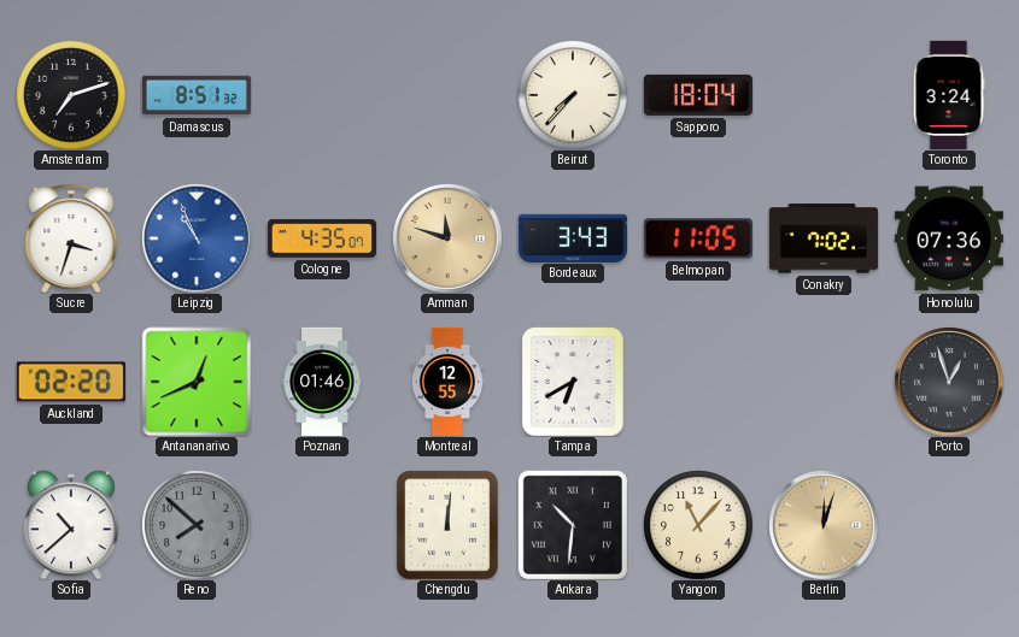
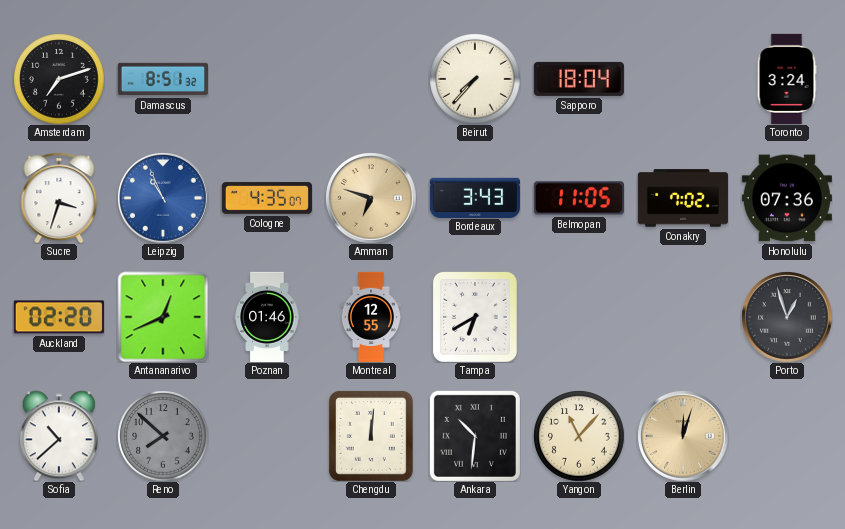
Amman: 11:48 -> 6:48
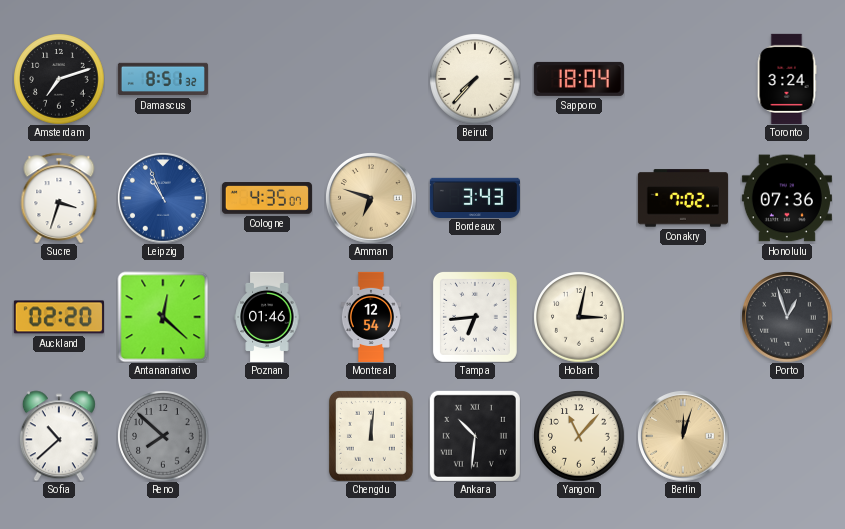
Belmopan: 11:05 -> none
Antananarivo: 12:41 -> 12:22
Montreal: 12:55 -> 12:54
Tampa: 6:40 -> 6:44
Hobart: none -> 3:02
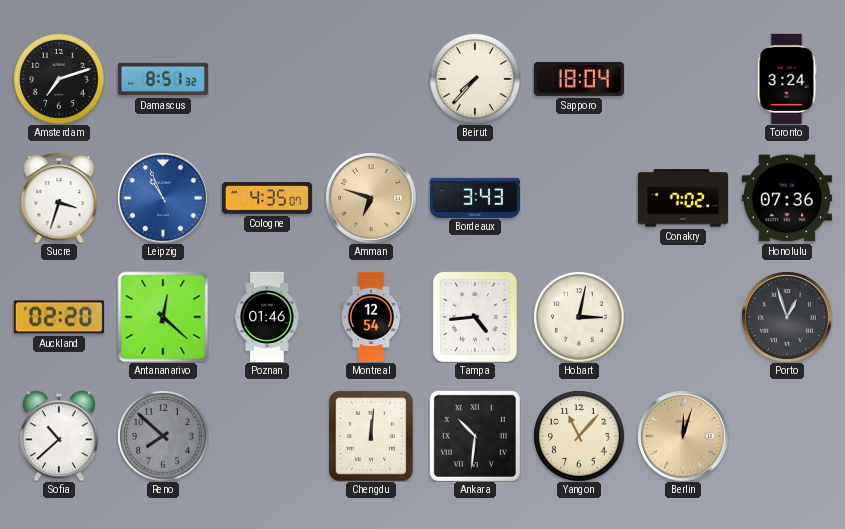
Tampa: 6:44 -> 4:44
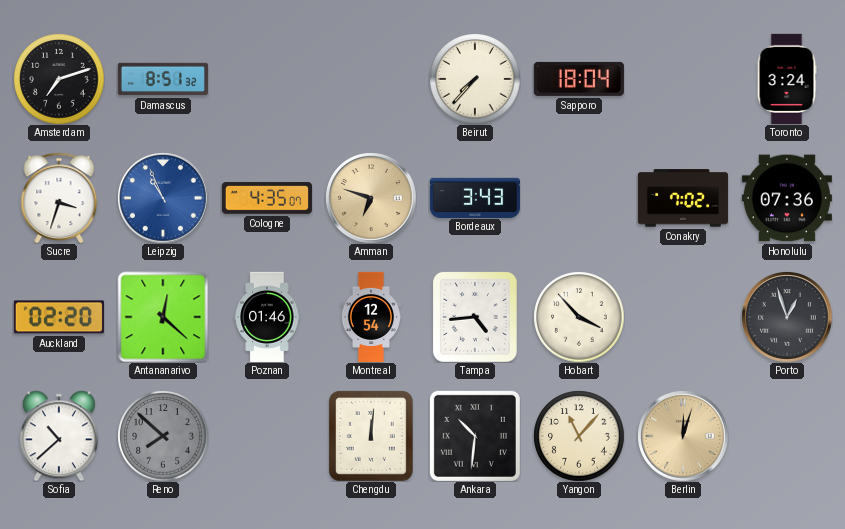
Hobart: 3:02 -> 3:53
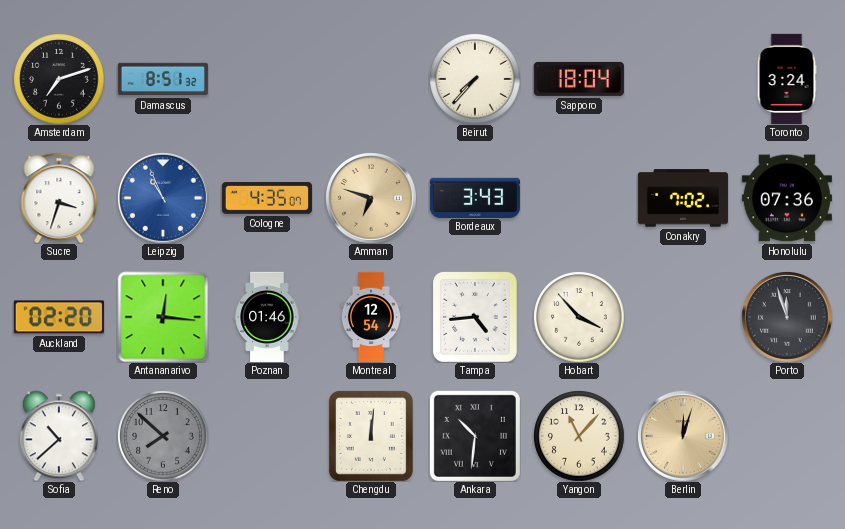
Antananarivo: 12:22 -> 12:16
Porto: 12:57 -> 11:57
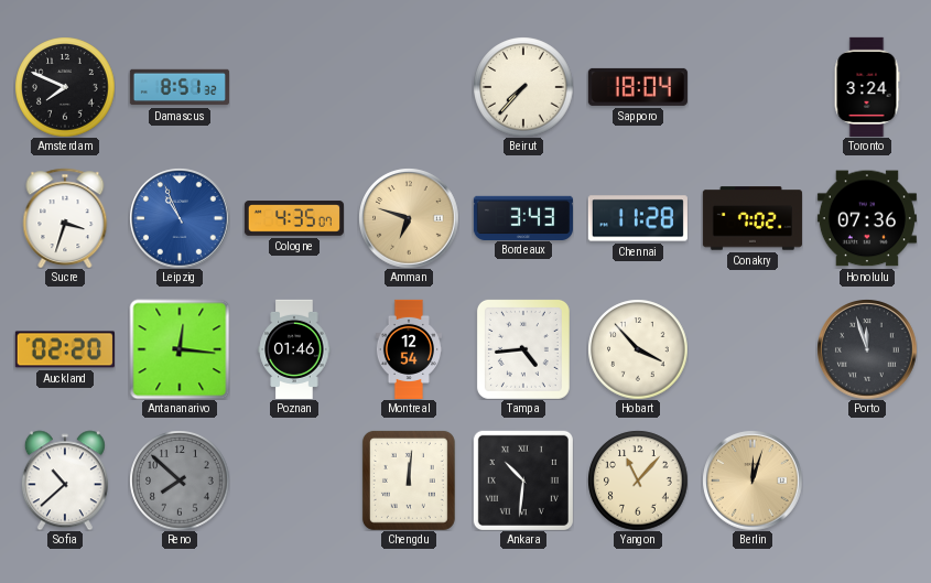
Amsterdam: 7:12 -> 7:49
Chennai: none -> 11:28
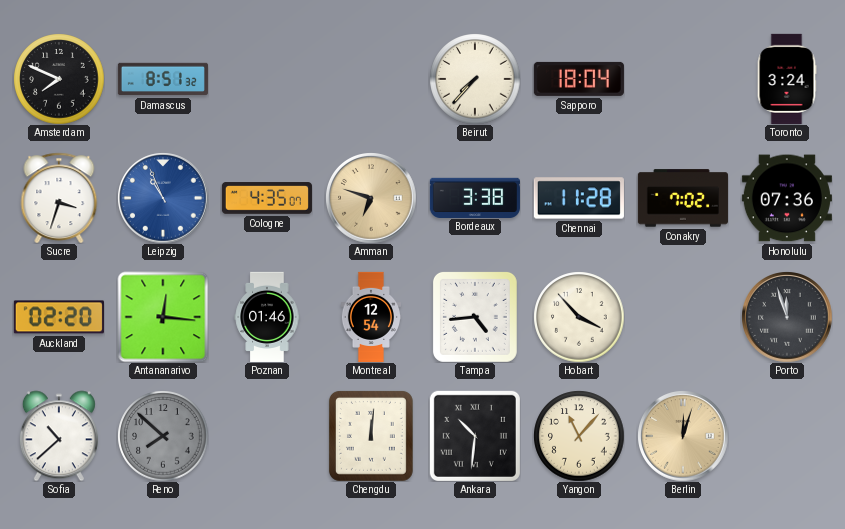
Bordeaux: 3:43 -> 3:38
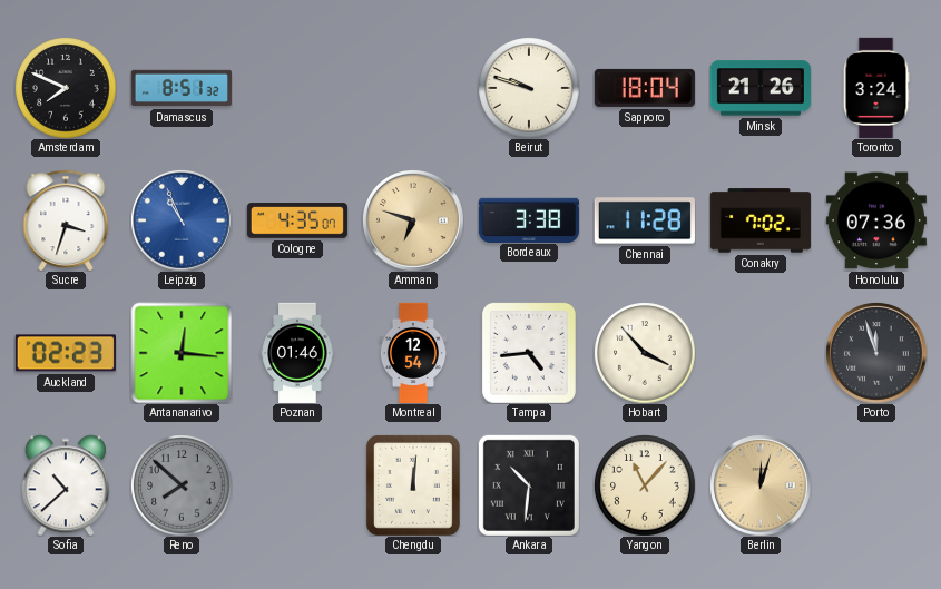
Beirut: 7:37 -> 9:48
Minsk: none -> 21:26
Auckland: 02:20 -> 02:23
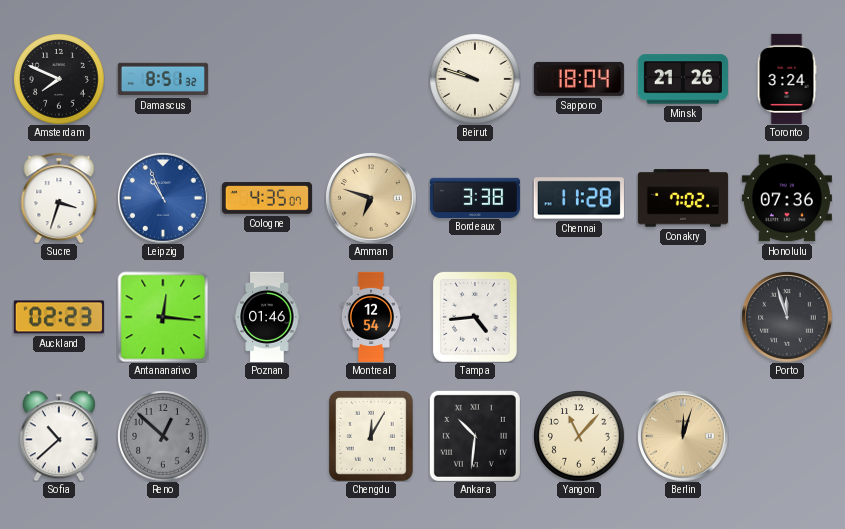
Hobart: 3:53 -> none
Reno: 7:52 -> 12:52
Chengdu: 12:01 -> 12:05
